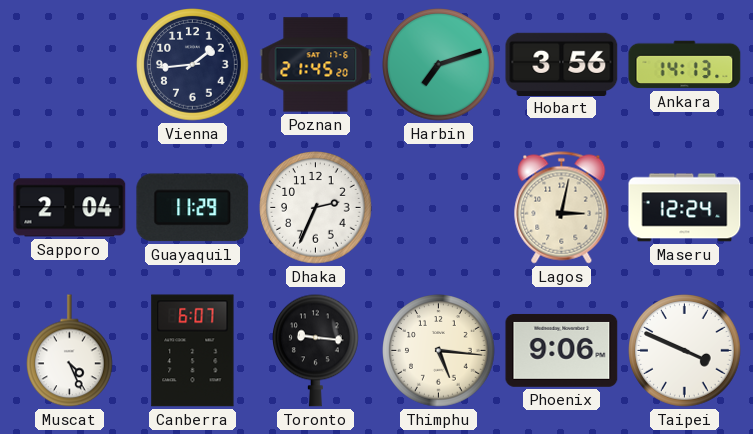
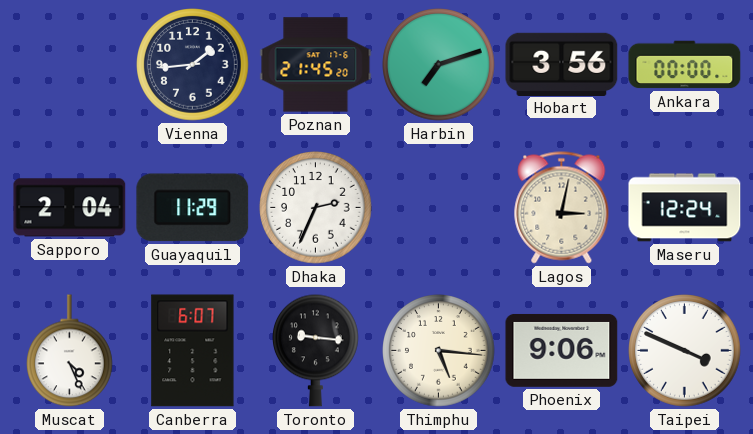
Ankara: 14:13 -> 00:00
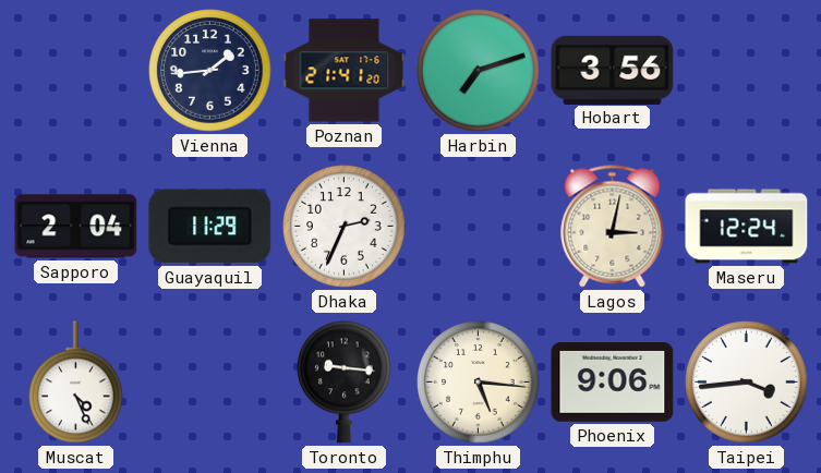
Poznan: 21:45 -> 21:41
Ankara: 00:00 -> none
Canberra: 6:07 -> none
Taipei: 3:49 -> 3:44
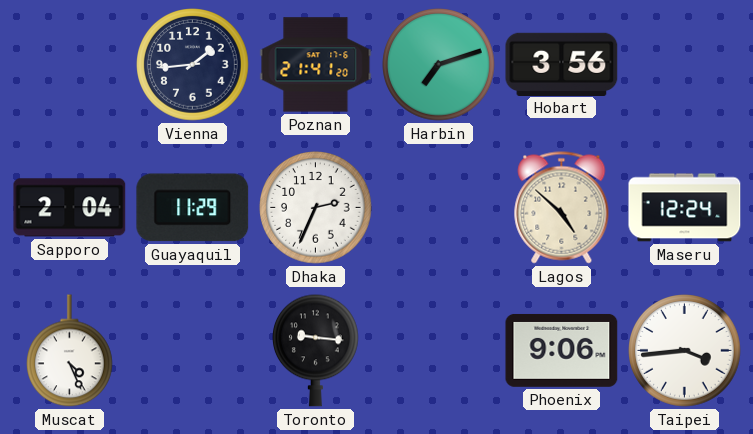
Lagos: 3:02 -> 4:52
Thimphu: 5:16 -> none
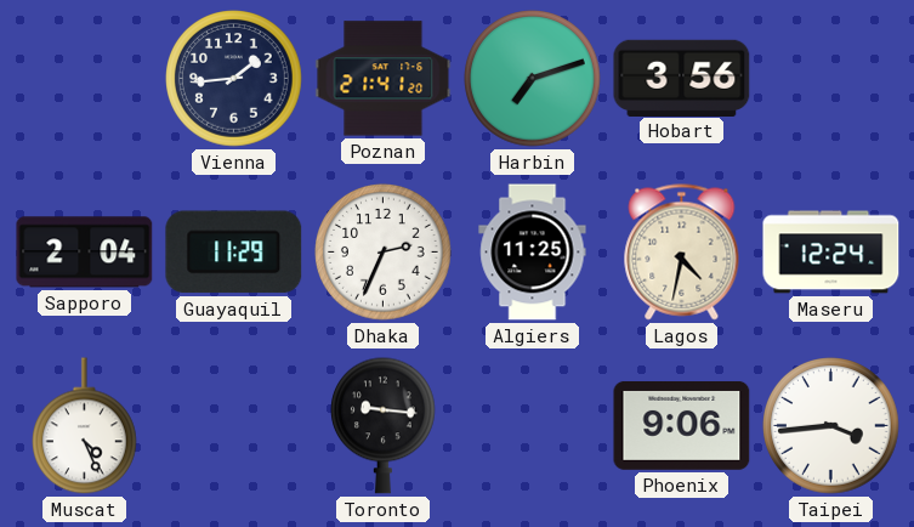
Algiers: none -> 11:25
Lagos: 4:52 -> 4:32
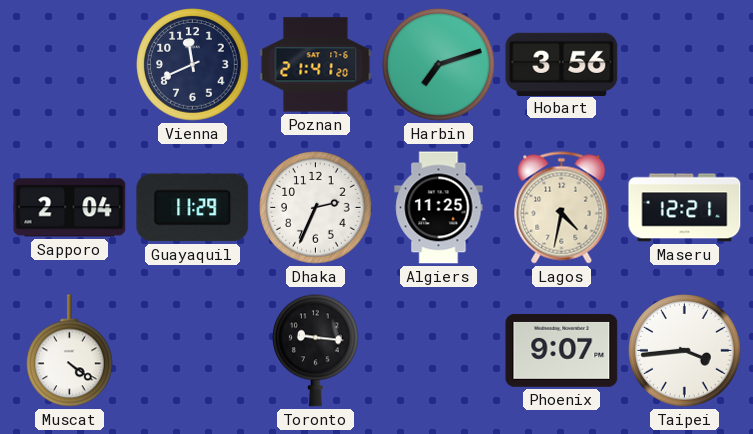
Vienna: 1:44 -> 11:41
Maseru: 12:24 -> 12:21
Muscat: 4:26 -> 4:21
Phoenix: 9:06 -> 9:07
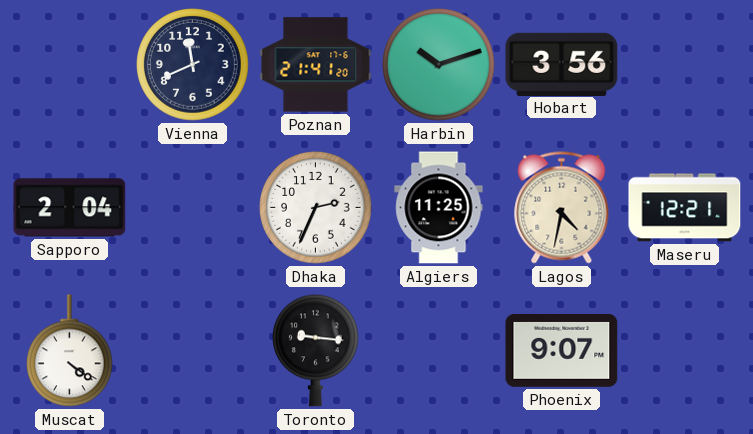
Harbin: 7:12 -> 10:12
Guayaquil: 11:29 -> none
Taipei: 3:44 -> none
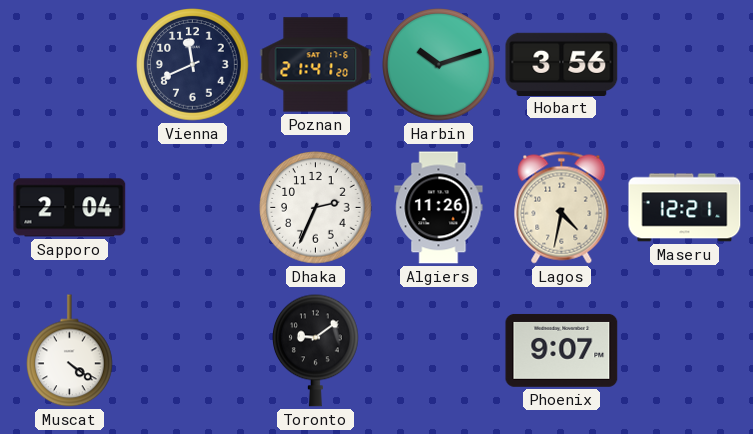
Algiers: 11:25 -> 11:26
Toronto: 9:16 -> 9:09
